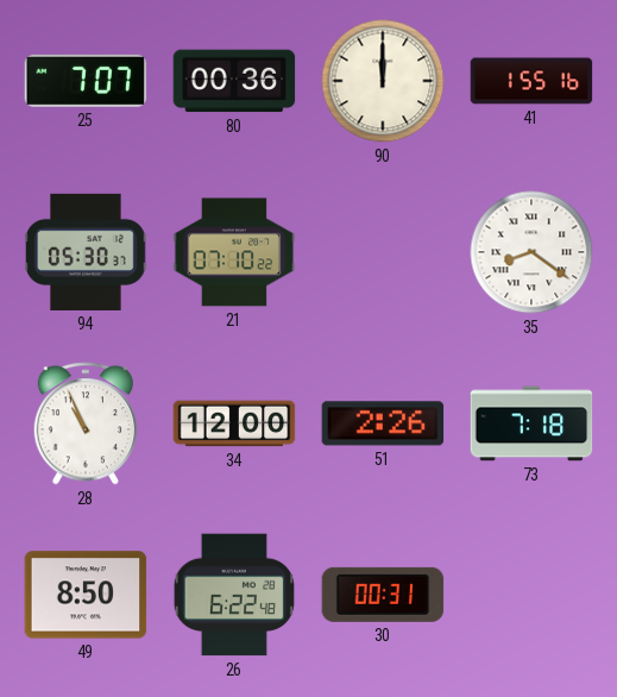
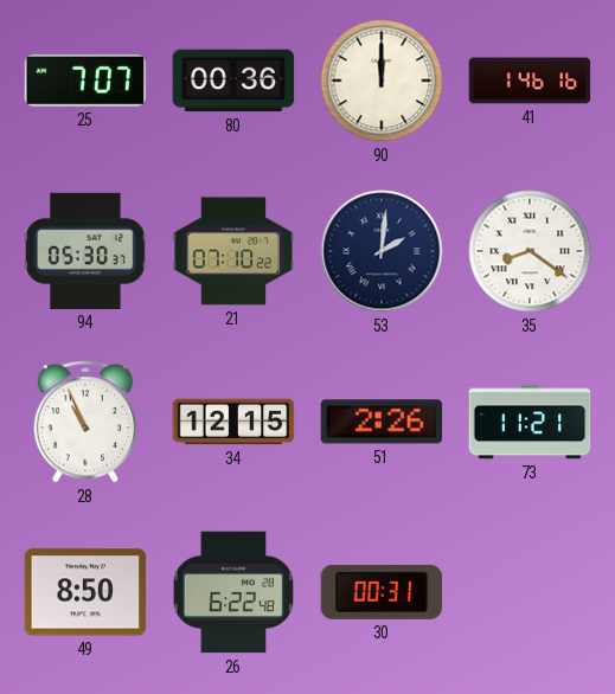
41: 1:55 -> 1:46
53: none -> 2:01
34: 12:00 -> 12:15
73: 7:18 -> 11:21
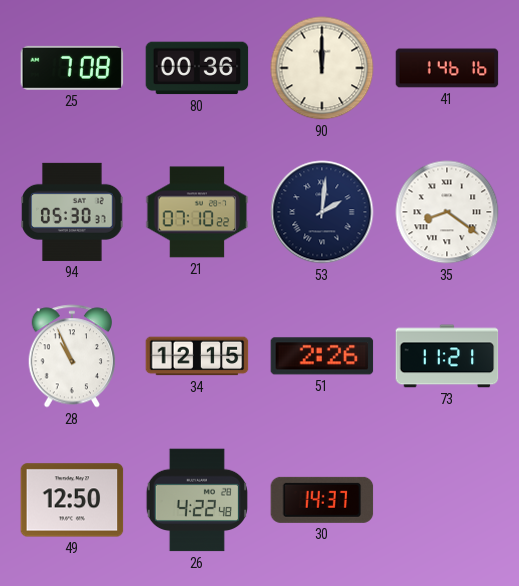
25: 7:07 -> 7:08
49: 8:50 -> 12:50
26: 6:22 -> 4:22
30: 00:31 -> 14:37
